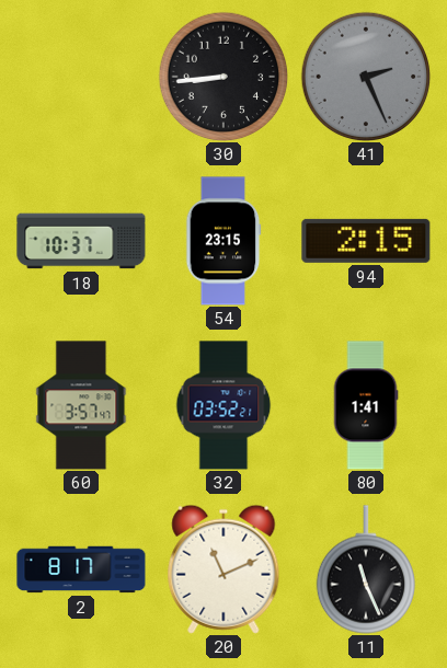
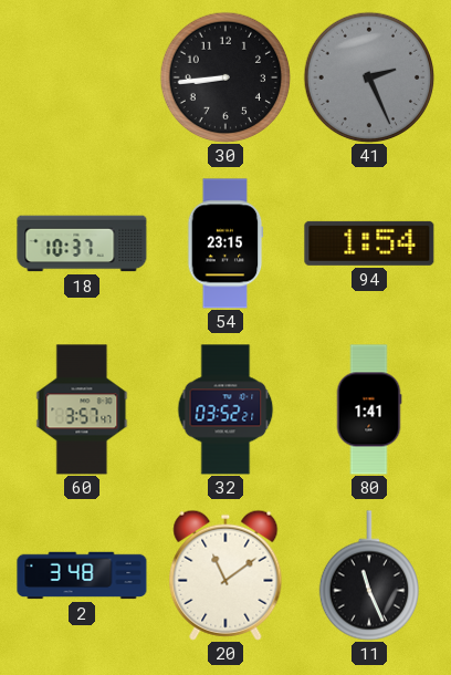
94: 2:15 -> 1:54
2: 8:17 -> 3:48
20: 11:11 -> 11:09
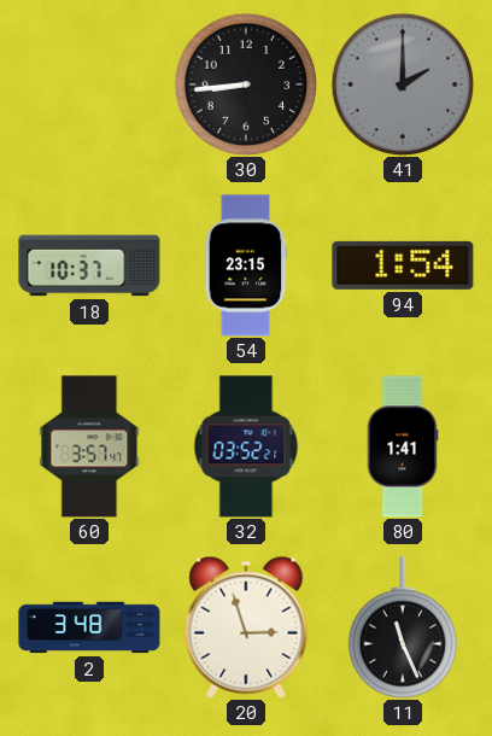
41: 2:26 -> 2:00
20: 11:09 -> 2:57
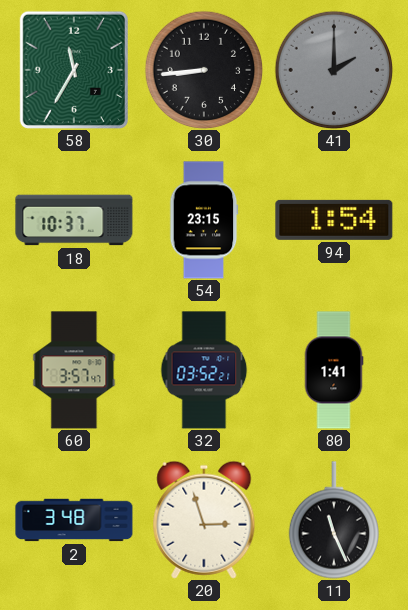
58: none -> 11:35
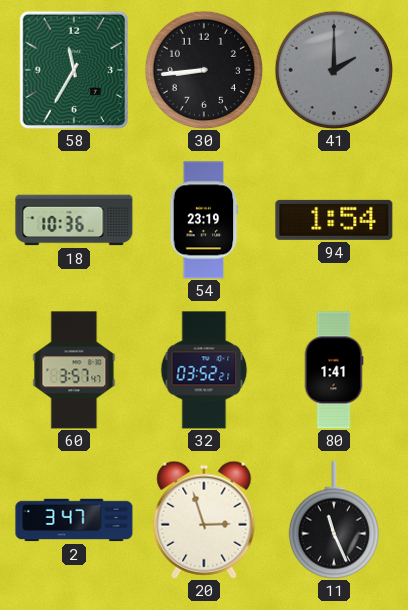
18: 10:37 -> 10:36
54: 23:15 -> 23:19
2: 3:48 -> 3:47
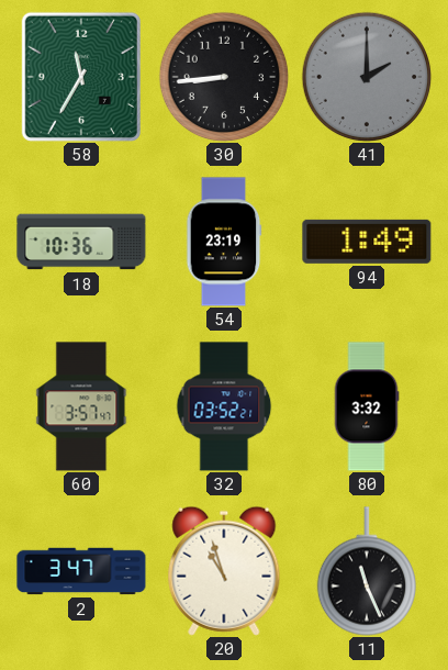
94: 1:54 -> 1:49
80: 1:41 -> 3:32
20: 2:57 -> 10:57
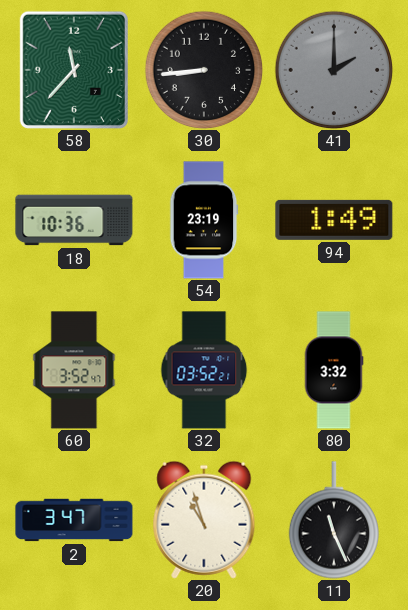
58: 11:35 -> 11:37
60: 3:57 -> 3:52
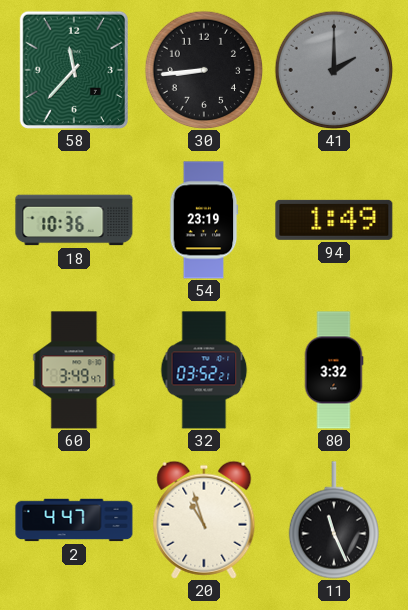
60: 3:52 -> 3:49
2: 3:47 -> 4:47
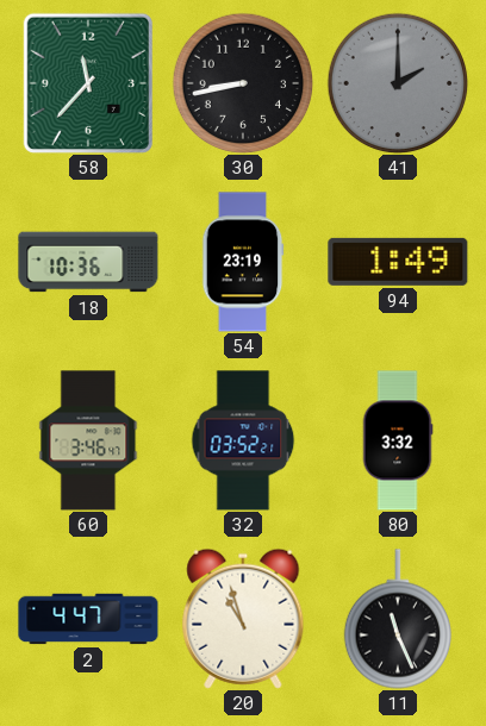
30: 8:44 -> 8:43
60: 3:49 -> 3:46
